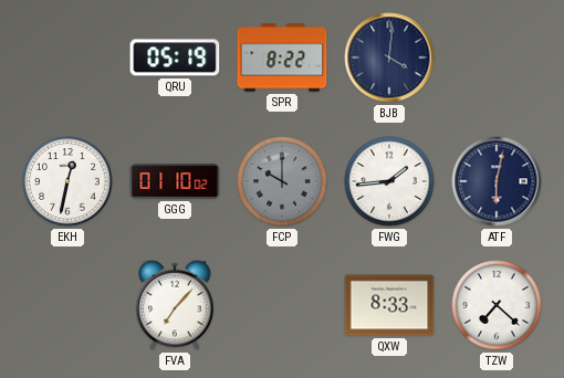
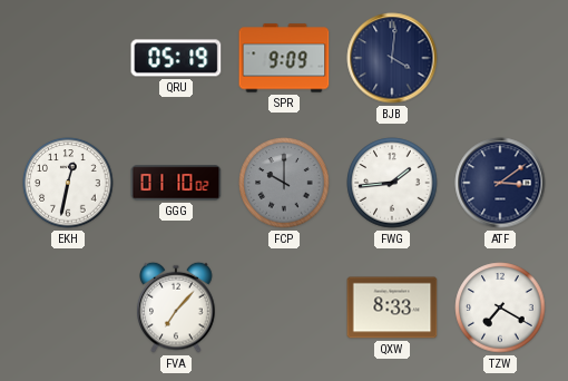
SPR: 8:22 -> 9:09
ATF: 6:02 -> 3:09
TZW: 7:22 -> 7:20
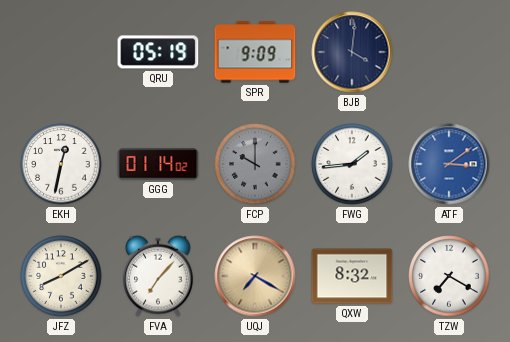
GGG: 01:10 -> 01:14
ATF dial: navy -> blue
JFZ: none -> 8:10
UQJ: none -> 7:20
QXW: 8:33 -> 8:32
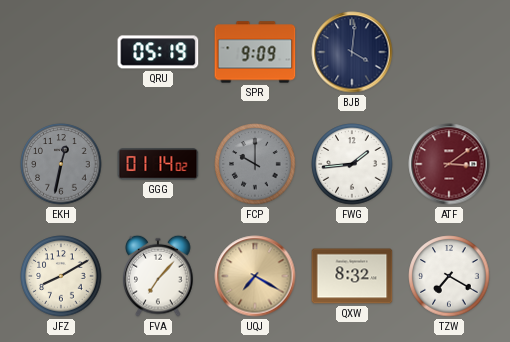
EKH dial: white -> grey
ATF dial: blue -> burgundy
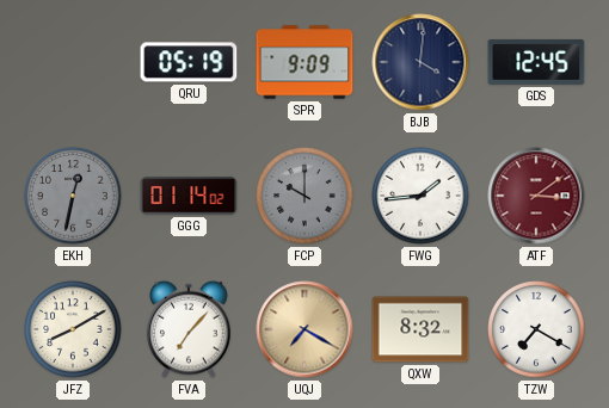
GDS: none -> 12:45
